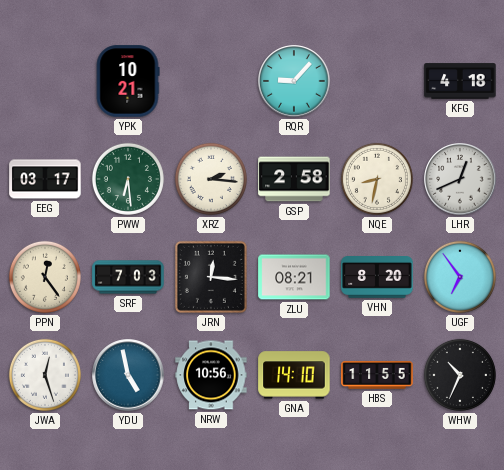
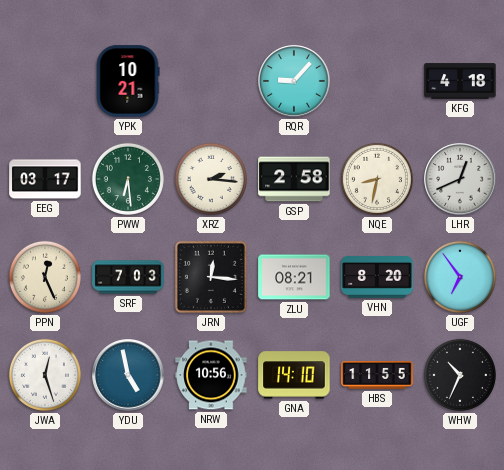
PPN: 12:24 -> 12:26
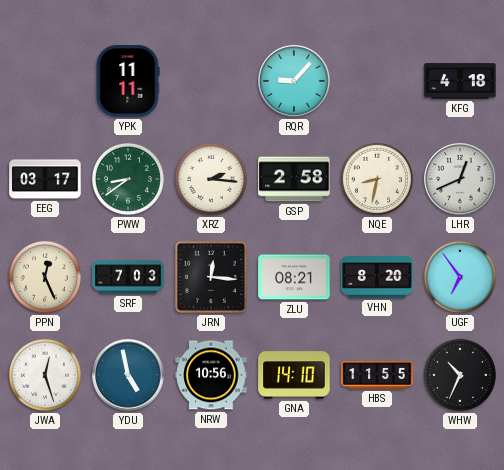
YPK: 10:21 -> 11:11
PWW: 6:29 -> 8:39
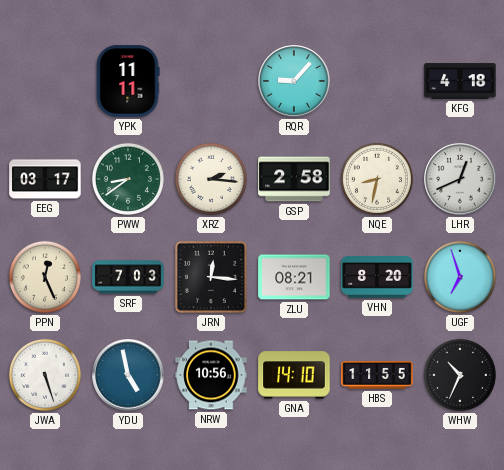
UGF: 6:54 -> 6:57
JWA: 12:27 -> 5:27
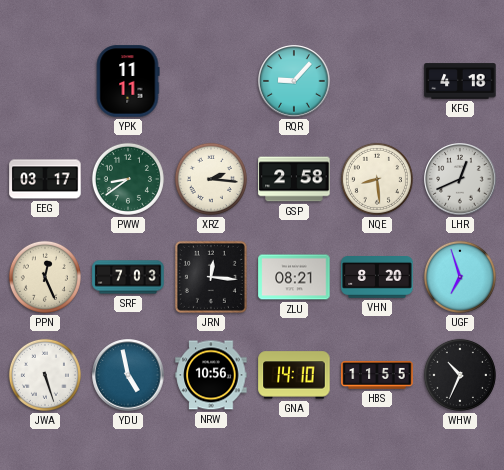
NQE: 8:32 -> 8:29
